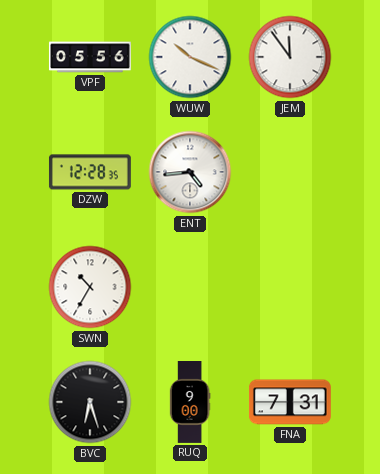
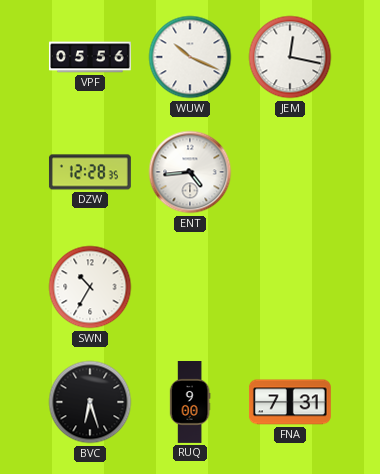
JEM: 11:54 -> 12:17
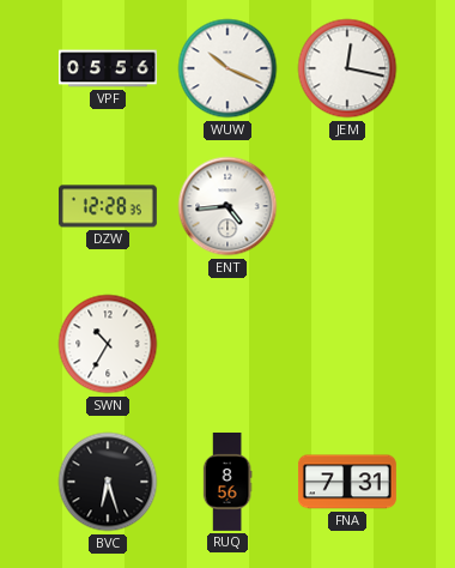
RUQ: 9:00 -> 8:56
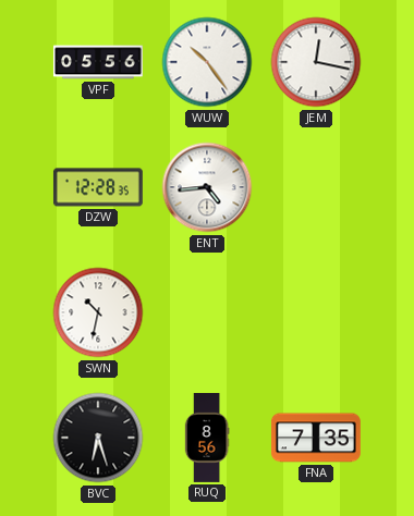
WUW: 10:19 -> 10:24
SWN: 10:35 -> 10:32
FNA: 7:31 -> 7:35
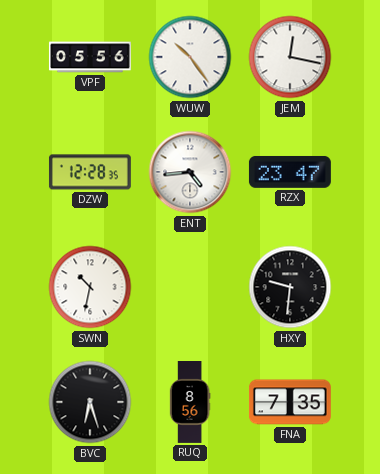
RZX: none -> 23:47
HXY: none -> 9:31
